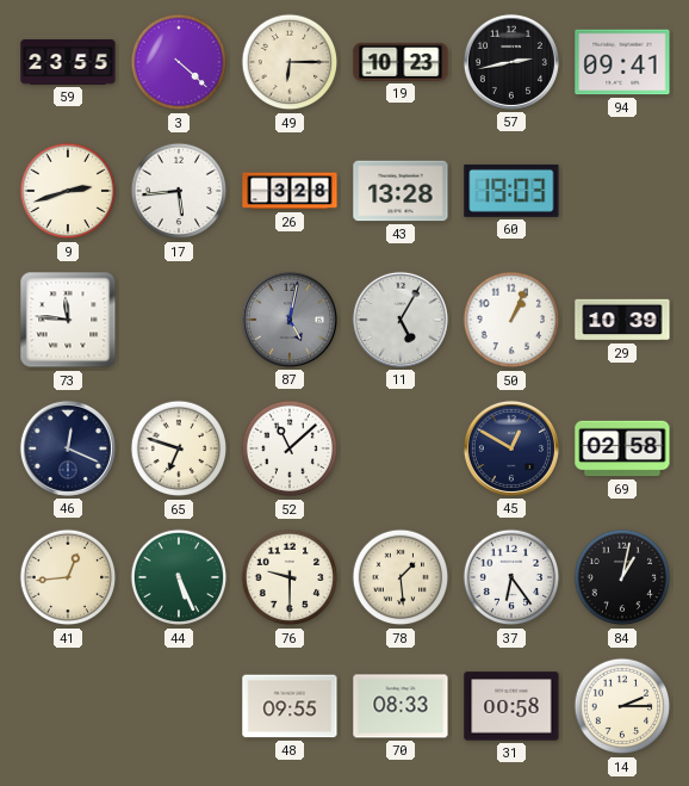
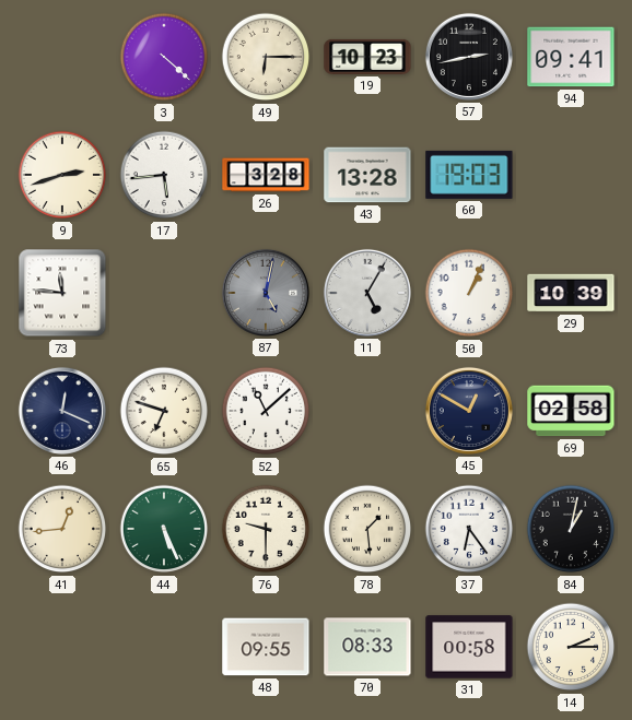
59: 23:55 -> none
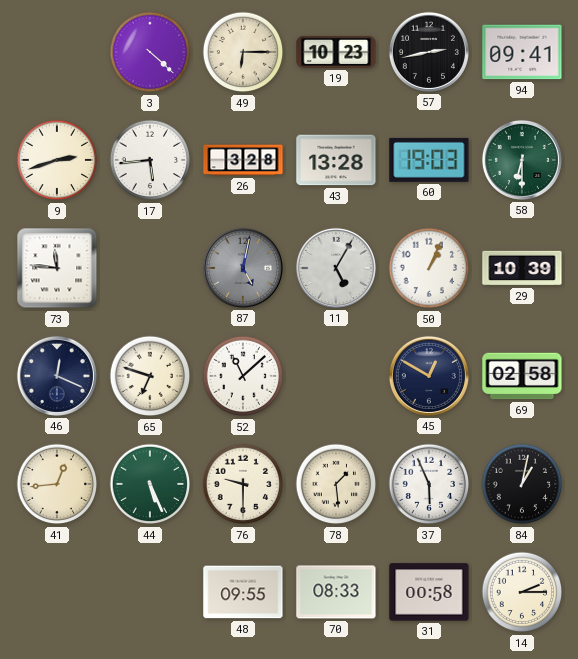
58: none -> 6:30
37: 6:24 -> 5:56
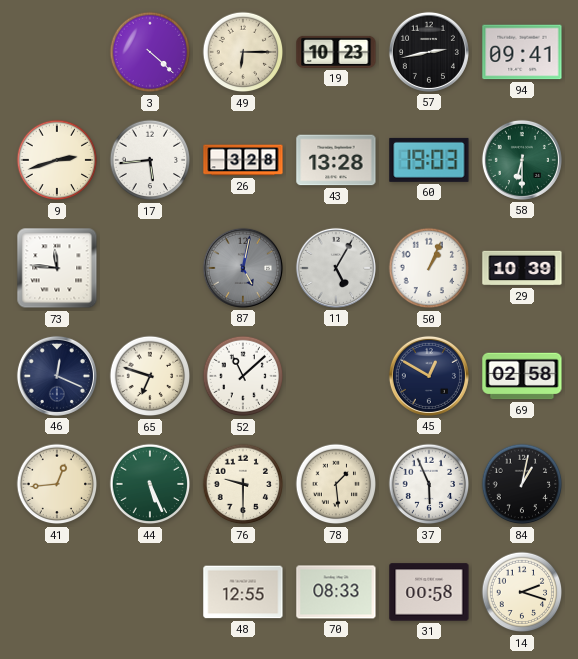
48: 09:55 -> 12:55
14: 2:15 -> 2:18
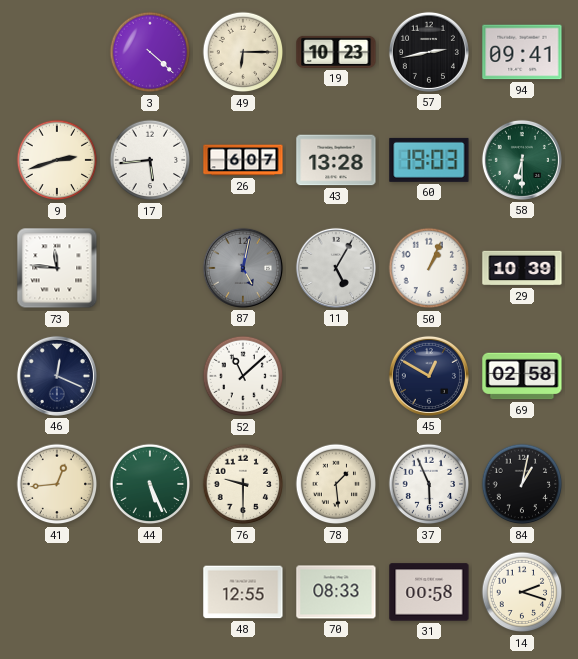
26: 3:28 -> 6:07
65: 6:48 -> none
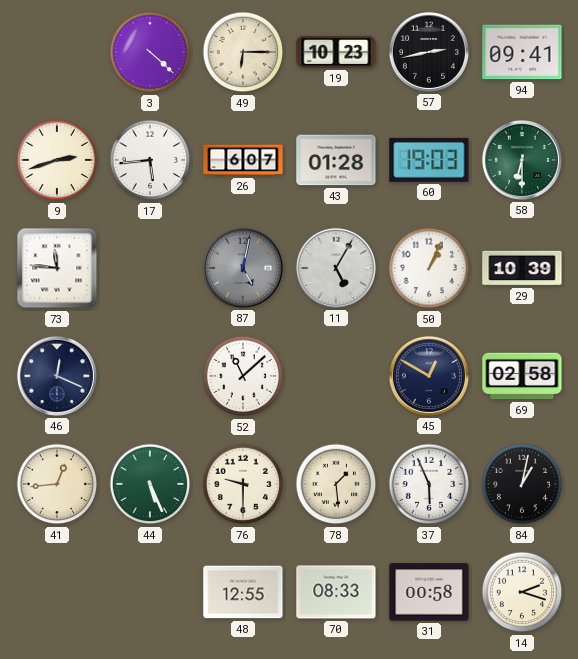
43: 13:28 -> 01:28
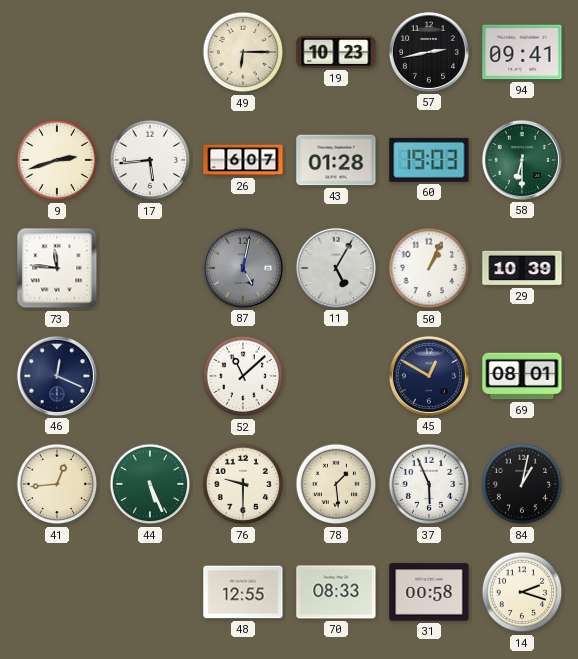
3: 4:22 -> none
69: 02:58 -> 08:01
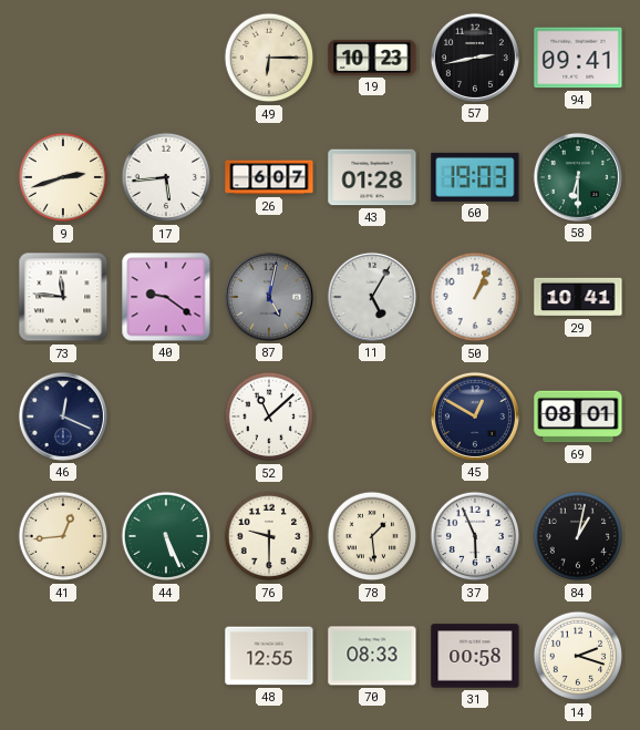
40: none -> 9:21
29: 10:39 -> 10:41
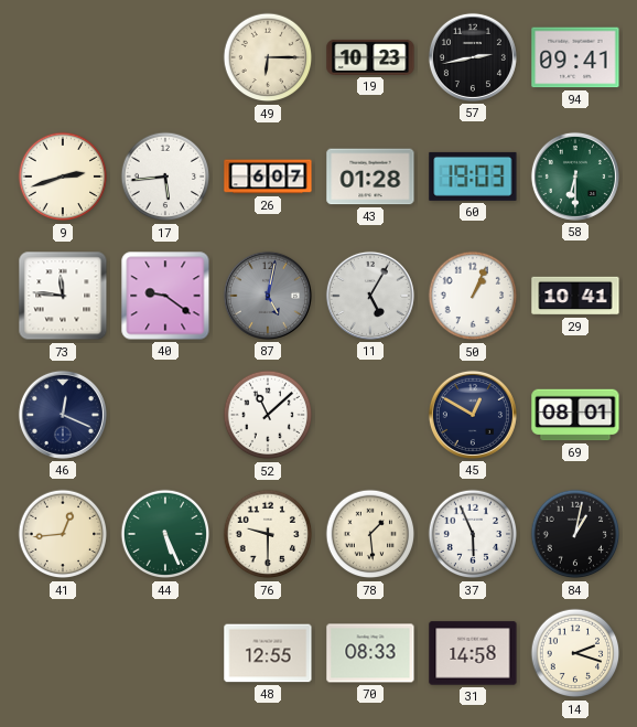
31: 00:58 -> 14:58
